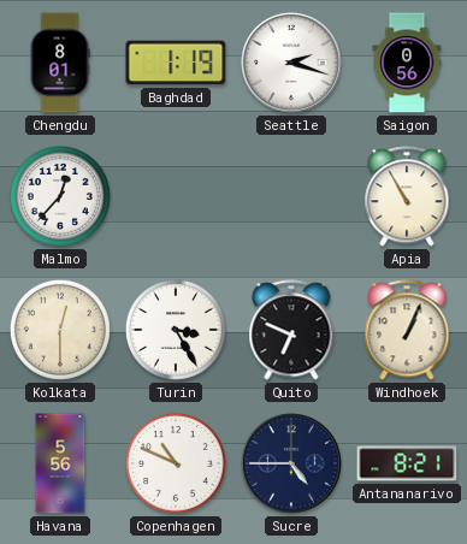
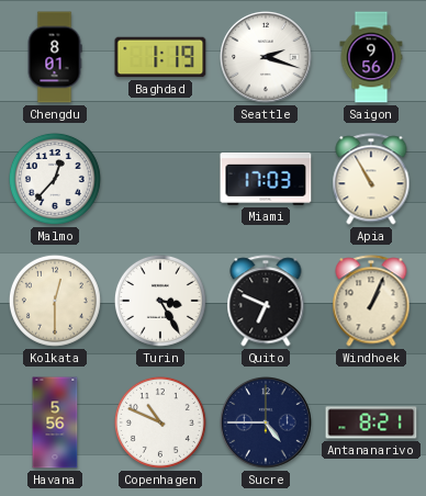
Saigon: 0:56 -> 9:56
Miami: none -> 17:03
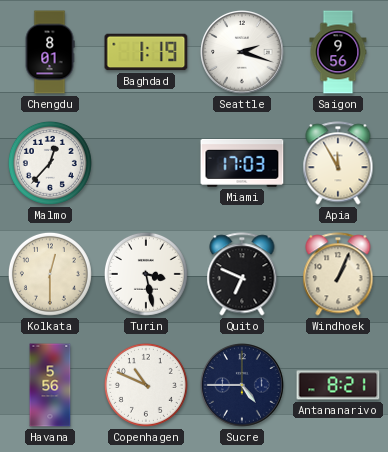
Apia: 10:55 -> 11:55
Turin: 3:25 -> 3:28
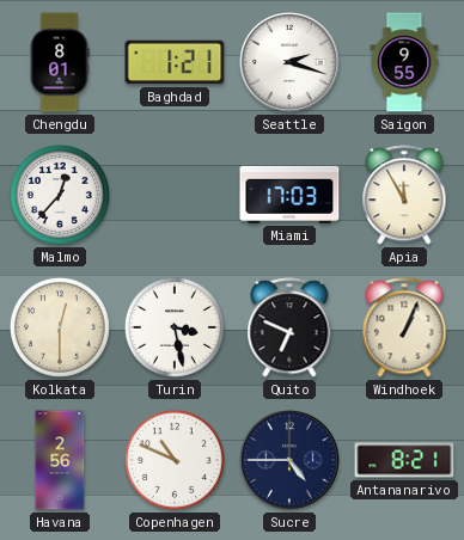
Baghdad: 1:19 -> 1:21
Saigon: 9:56 -> 9:55
Havana: 5:56 -> 2:56
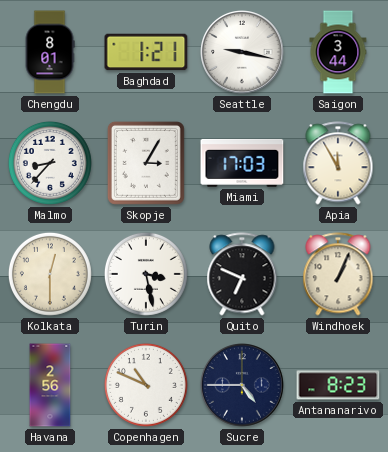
Seattle: 2:18 -> 9:17
Saigon: 9:55 -> 3:44
Malmo: 12:37 -> 8:37
Skopje: none -> 3:05
Antananarivo: 8:21 -> 8:23
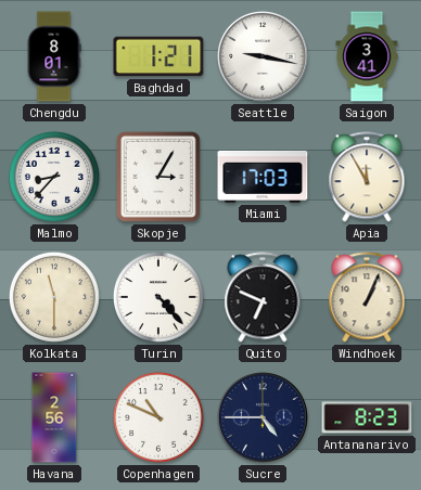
Saigon: 3:44 -> 3:41
Kolkata: 12:30 -> 11:30
Turin: 3:28 -> 4:23
